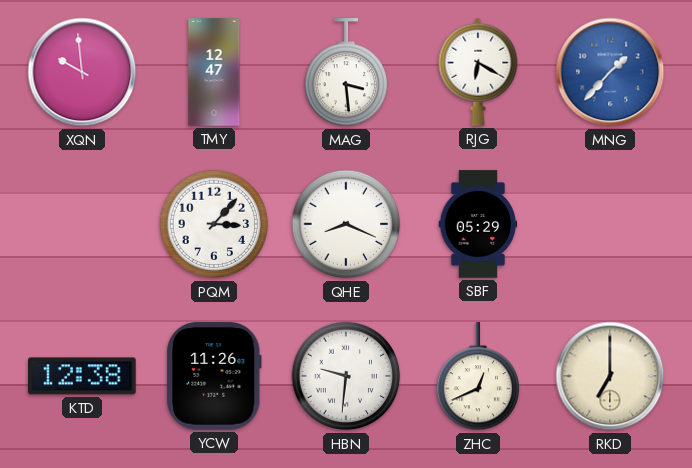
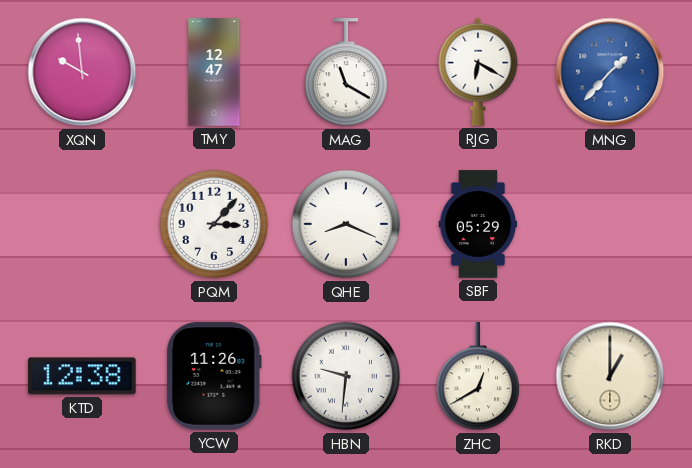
MAG: 3:29 -> 11:20
ZHC: 12:41 -> 12:40
RKD: 7:00 -> 1:00
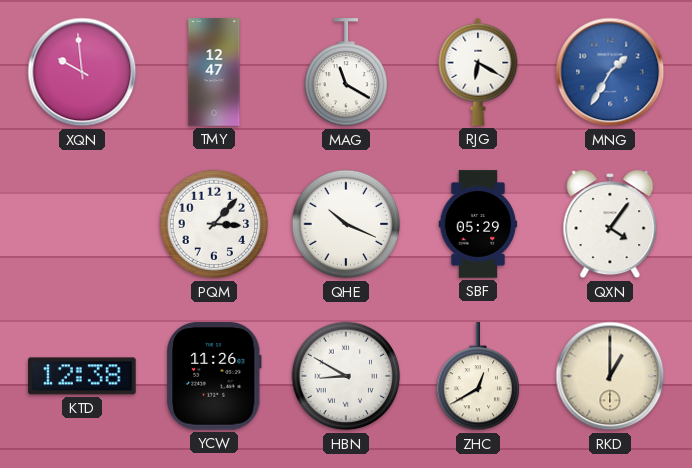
MNG: 1:37 -> 1:35
QHE: 8:19 -> 10:19
QXN: none -> 4:06
HBN: 9:31 -> 8:50
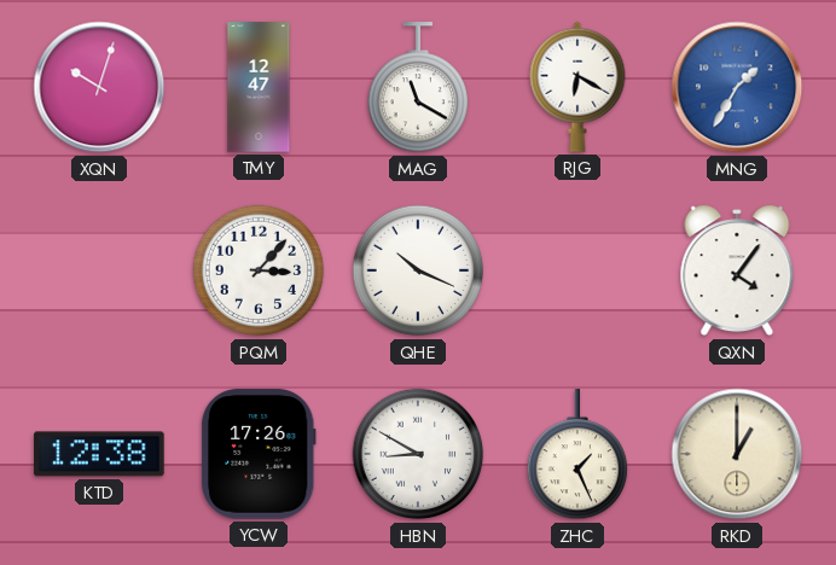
XQN: 9:59 -> 10:03
SBF: 05:29 -> none
YCW: 11:26 -> 17:26
ZHC: 12:40 -> 1:26
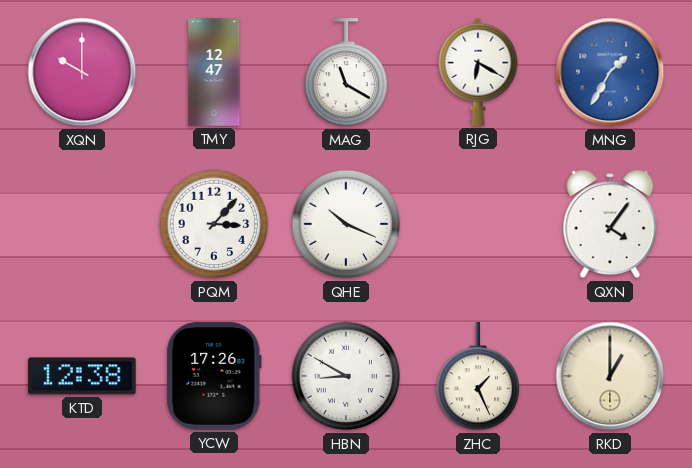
XQN: 10:03 -> 10:00
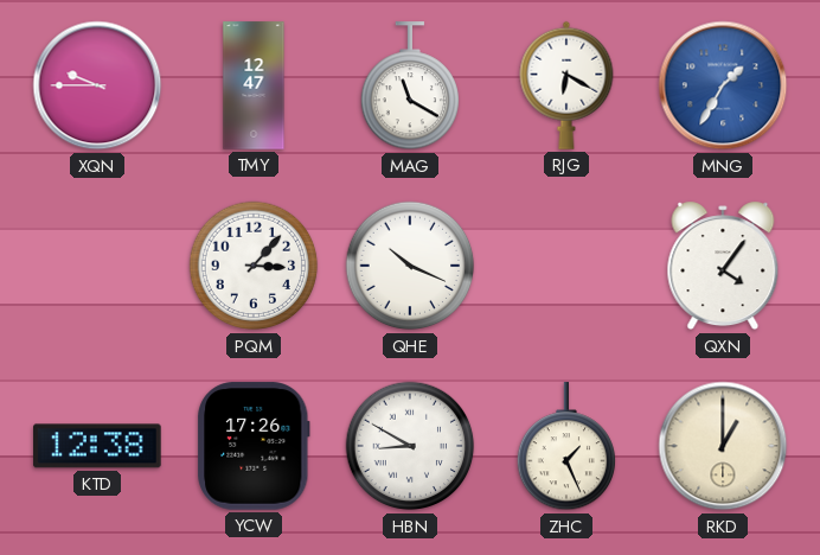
XQN: 10:00 -> 9:45
